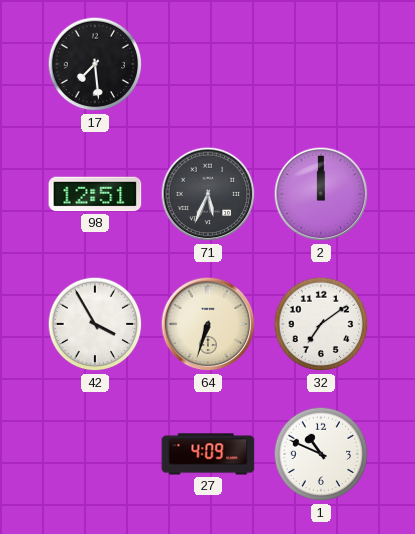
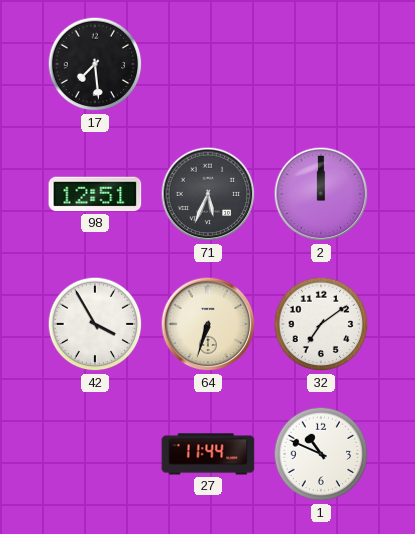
27: 4:09 -> 11:44
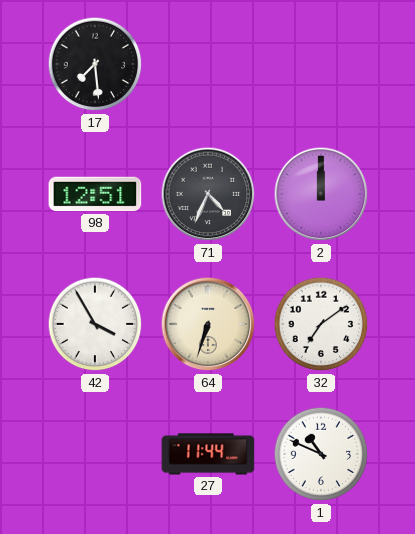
71: 5:34 -> 4:34
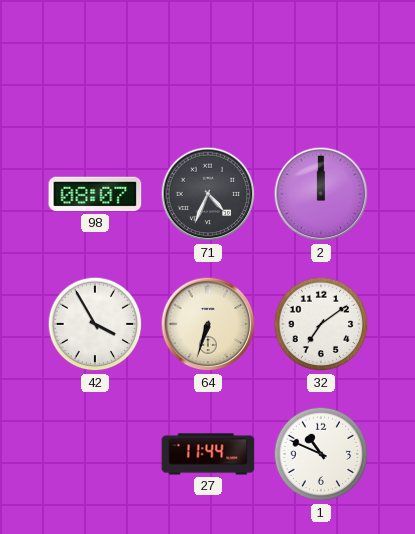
17: 7:29 -> none
98: 12:51 -> 08:07
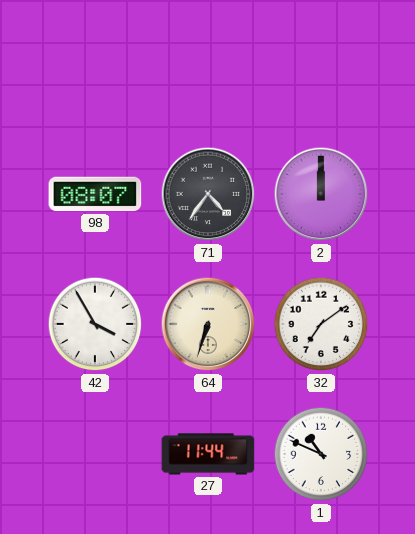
71: 4:34 -> 4:36
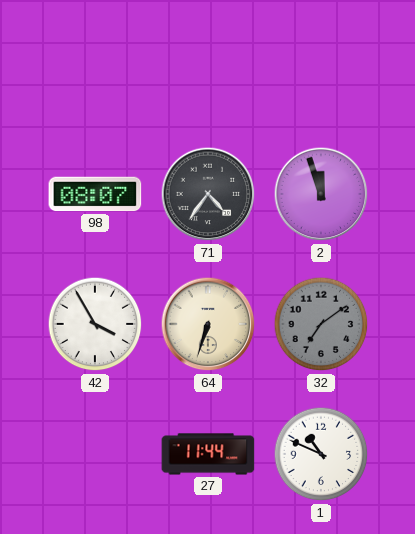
2: 12:00 -> 11:57
32 dial: white -> grey
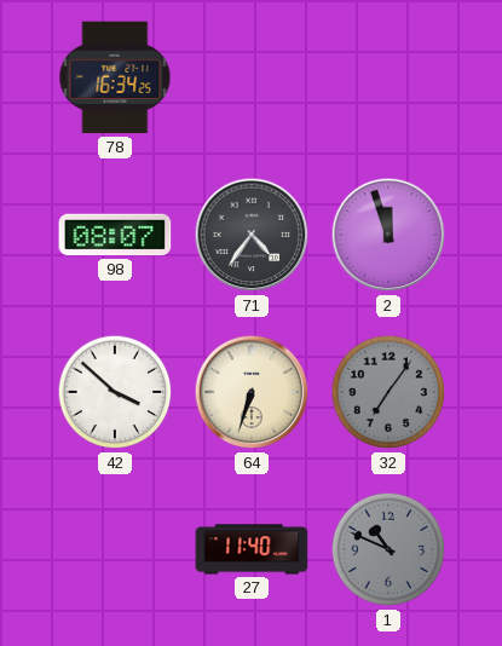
78: none -> 16:34
42: 3:55 -> 3:52
32: 7:09 -> 7:06
27: 11:44 -> 11:40
1 dial: white -> grey
